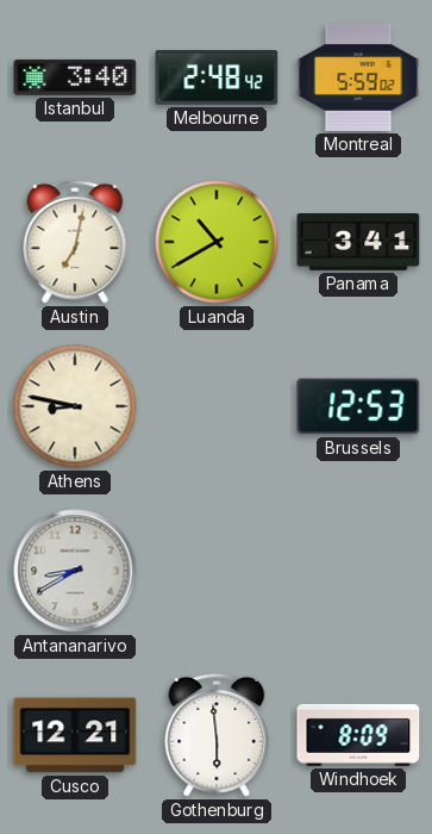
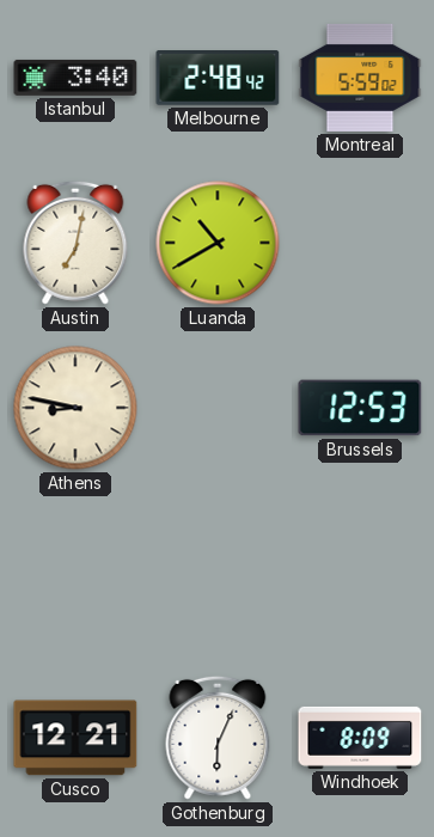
Panama: 3:41 -> none
Antananarivo: 8:40 -> none
Gothenburg: 5:59 -> 6:04
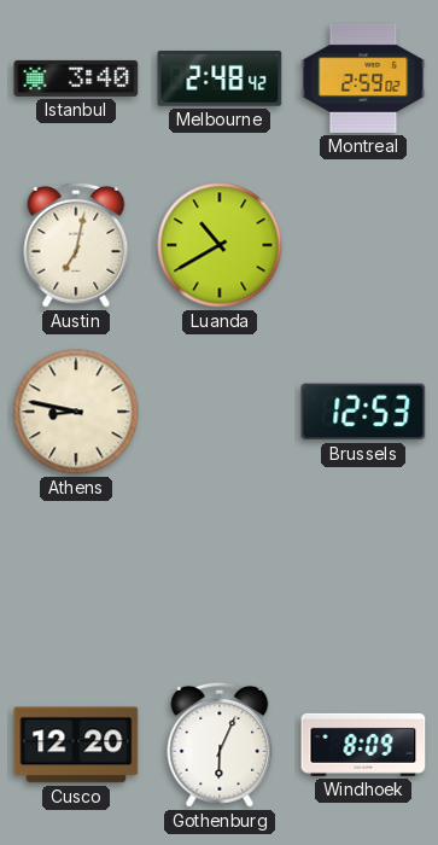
Montreal: 5:59 -> 2:59
Cusco: 12:21 -> 12:20
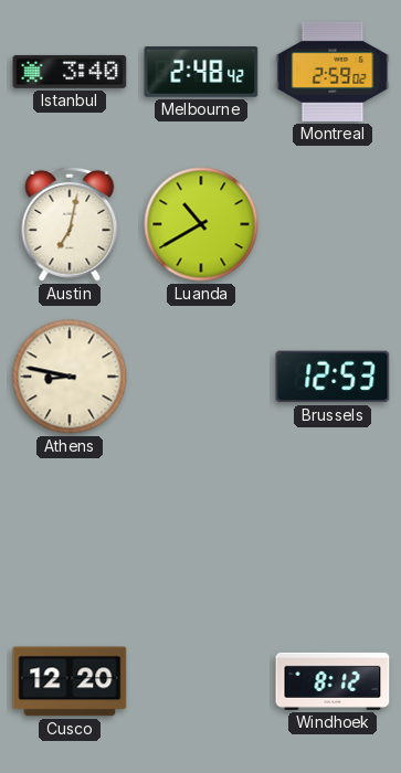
Gothenburg: 6:04 -> none
Windhoek: 8:09 -> 8:12
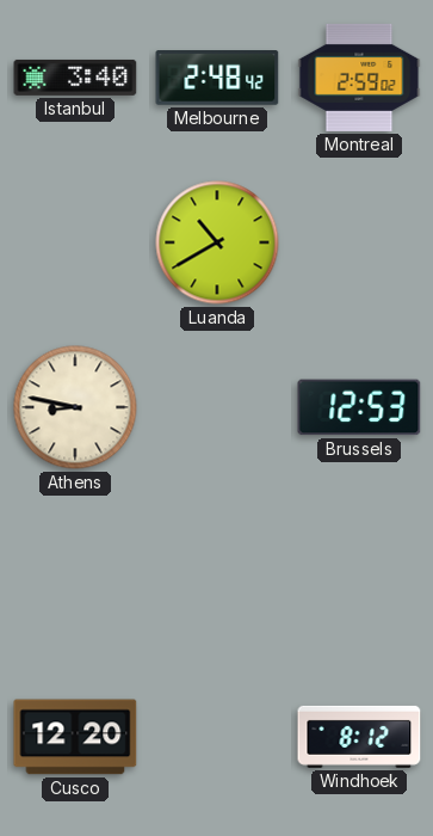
Austin: 7:02 -> none
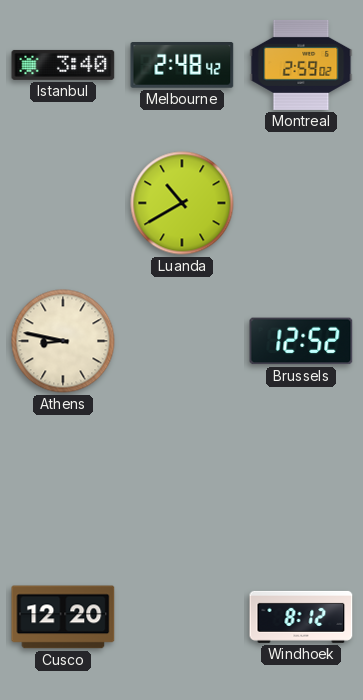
Brussels: 12:53 -> 12:52
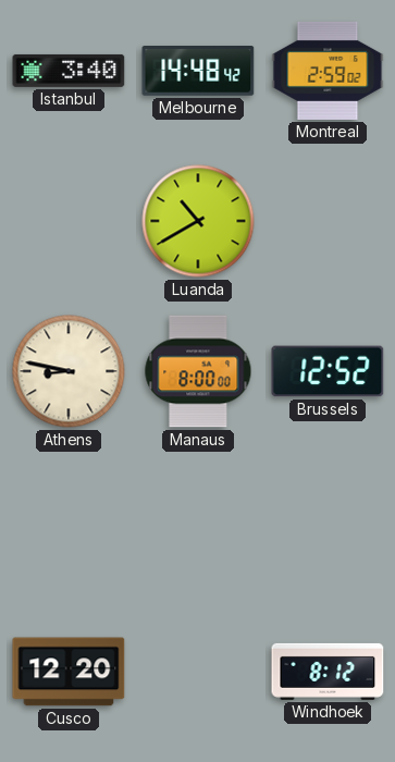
Melbourne: 2:48 -> 14:48
Manaus: none -> 8:00
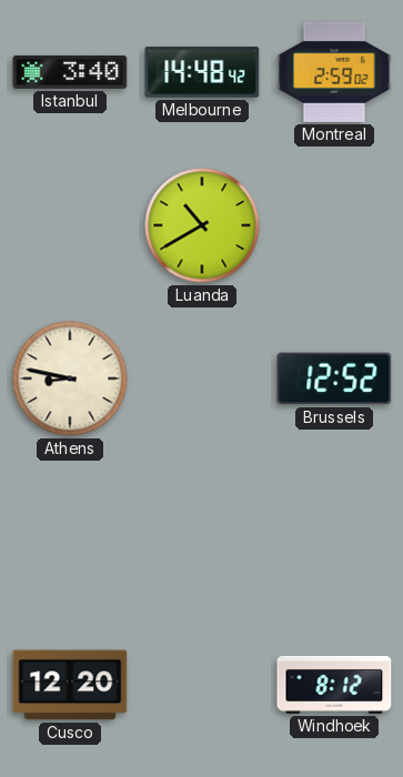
Manaus: 8:00 -> none
